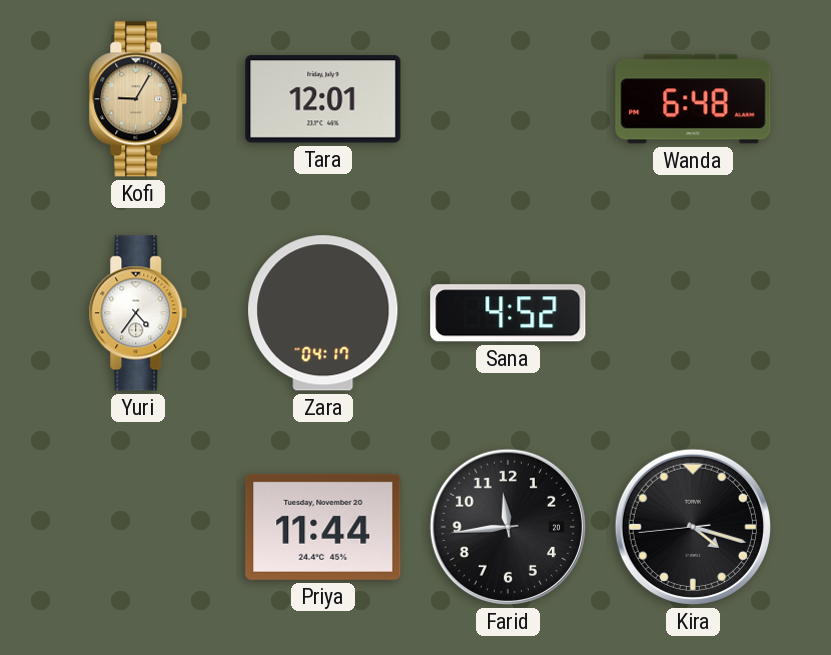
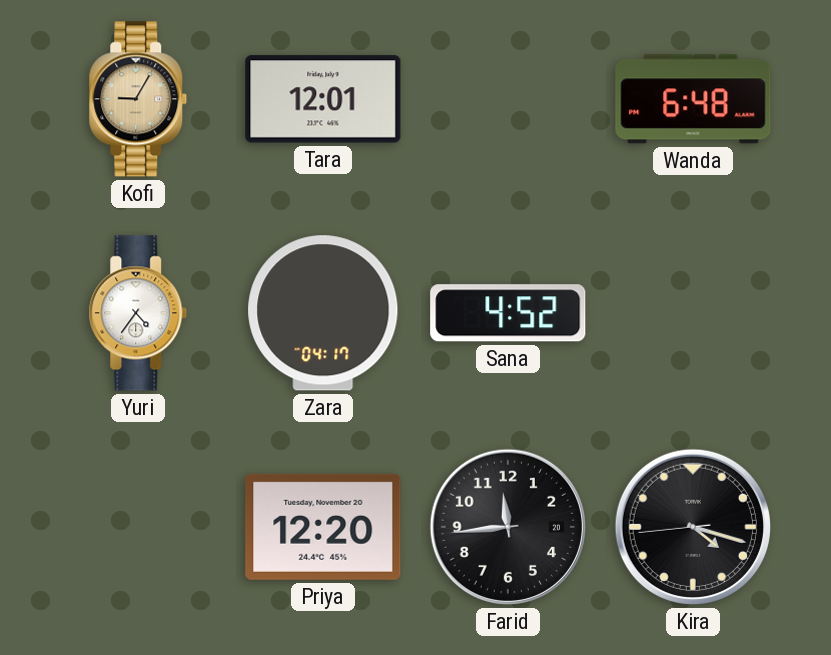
Priya: 11:44 -> 12:20
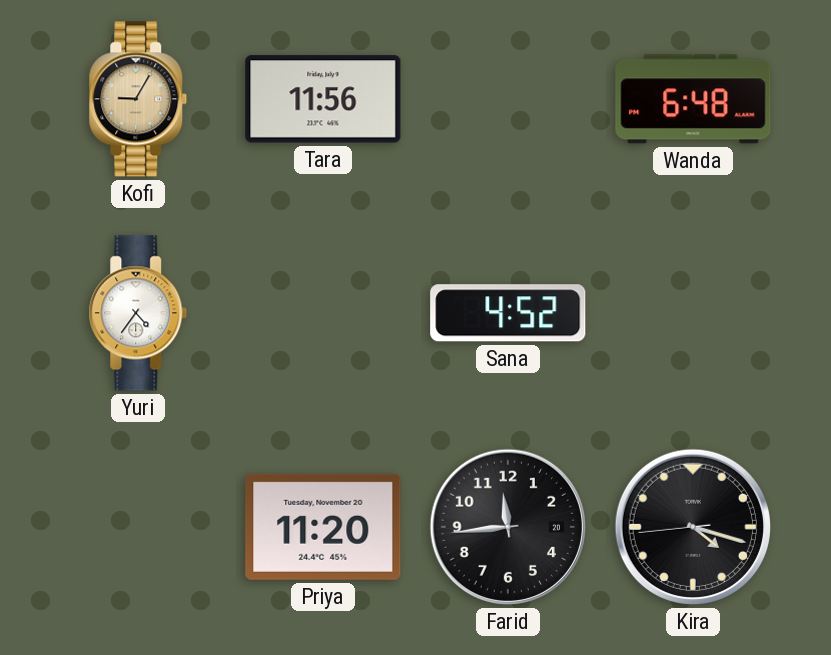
Tara: 12:01 -> 11:56
Zara: 04:17 -> none
Priya: 12:20 -> 11:20
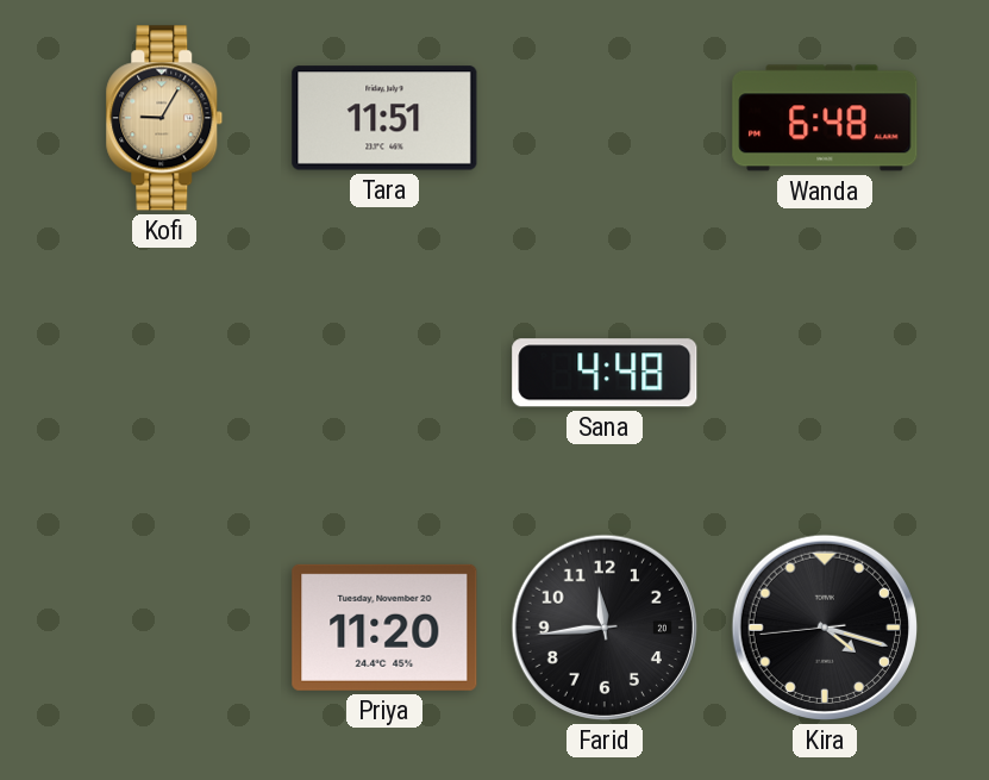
Tara: 11:56 -> 11:51
Yuri: 4:36 -> none
Sana: 4:52 -> 4:48
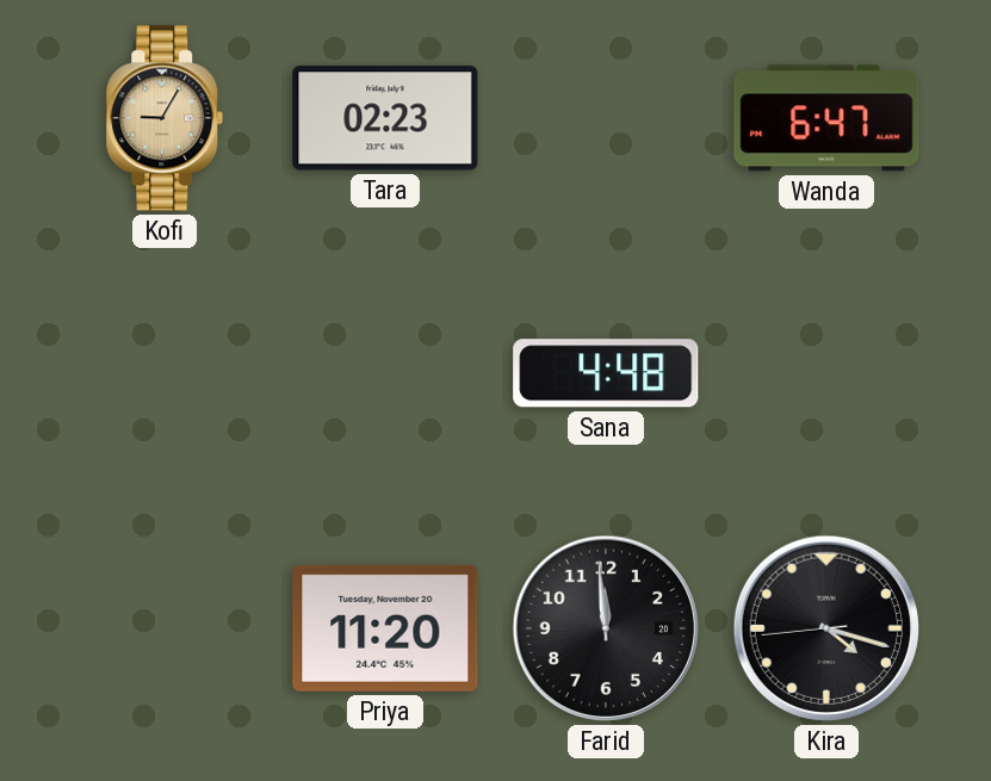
Tara: 11:51 -> 02:23
Wanda: 6:48 -> 6:47
Farid: 11:44 -> 11:59
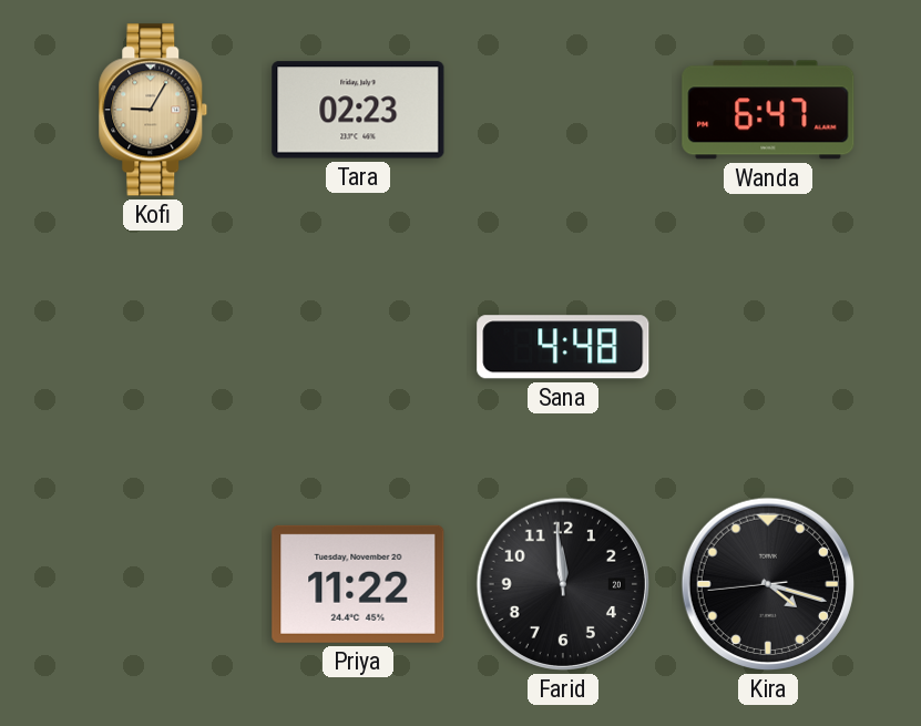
Priya: 11:20 -> 11:22
